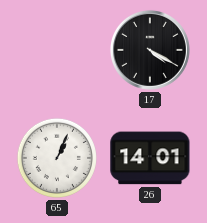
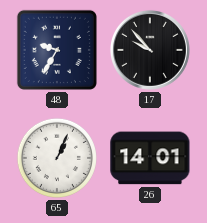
48: none -> 9:35
17: 4:20 -> 9:53
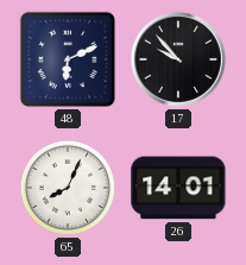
48: 9:35 -> 6:11
65: 1:04 -> 8:04
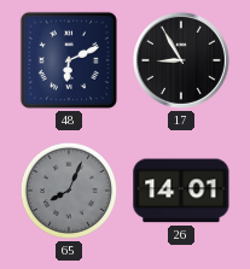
17: 9:53 -> 8:55
65 dial: white -> grey
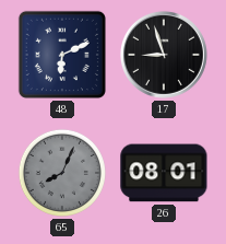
17: 8:55 -> 8:57
26: 14:01 -> 08:01
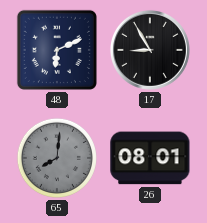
17: 8:57 -> 8:55
65: 8:04 -> 8:01
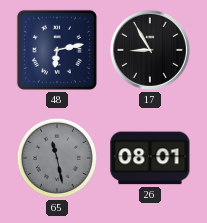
48: 6:11 -> 6:13
65: 8:01 -> 11:28
